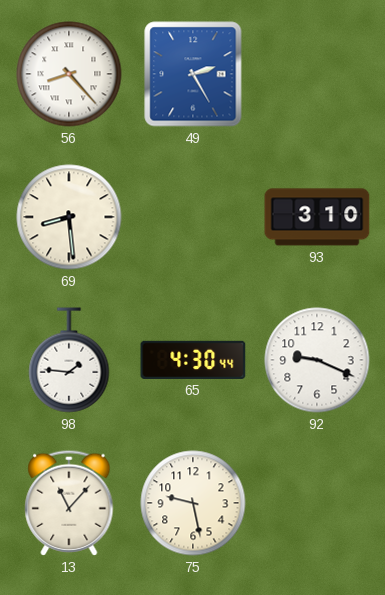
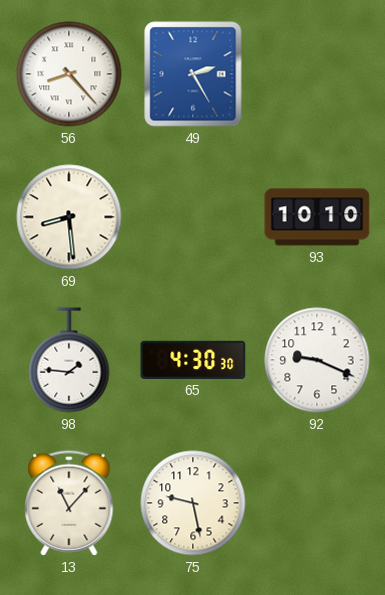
93: 3:10 -> 10:10
65: 4:30:44 -> 4:30:30
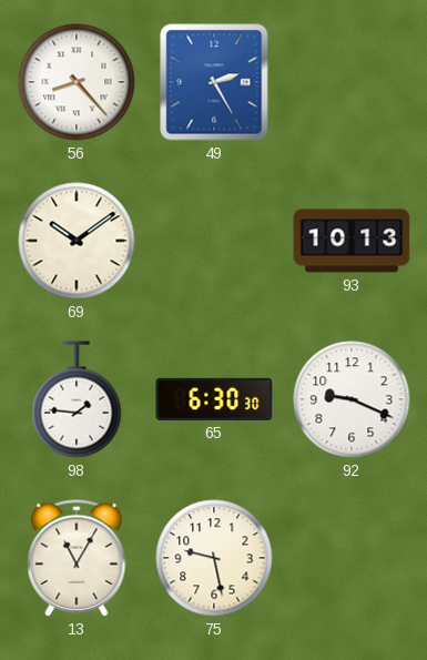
69: 8:29 -> 10:09
93: 10:10 -> 10:13
65: 4:30 -> 6:30
13: 11:07 -> 11:05
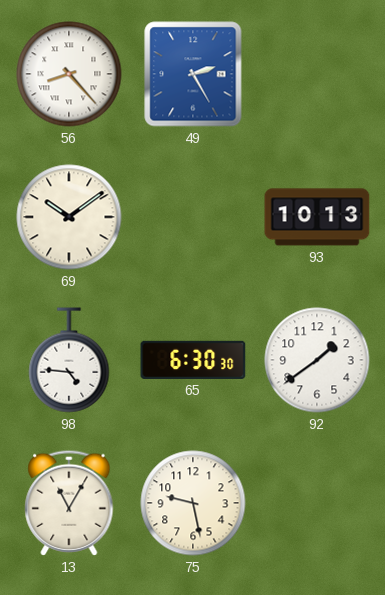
98: 1:46 -> 4:46
92: 9:19 -> 1:39
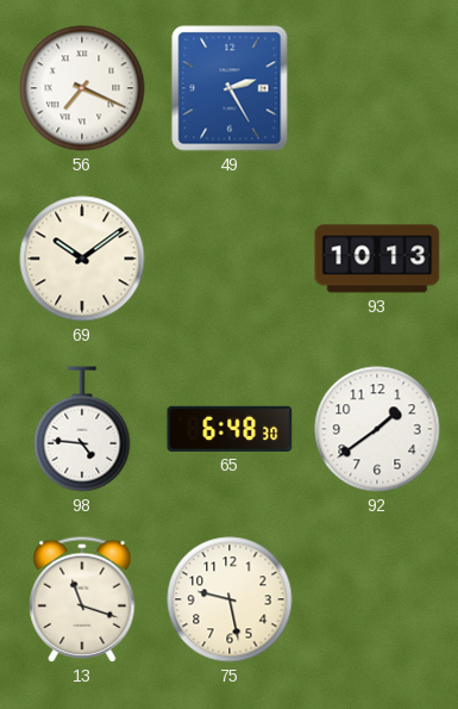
56: 8:23 -> 7:19
65: 6:30 -> 6:48
13: 11:05 -> 11:18
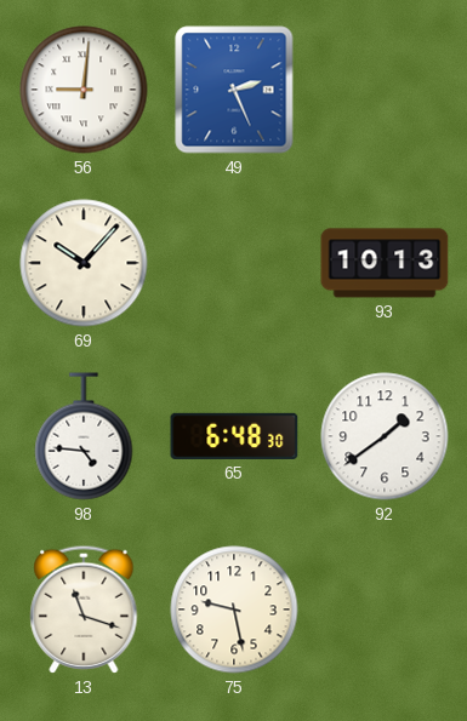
56: 7:19 -> 9:01
49: 2:25 -> 2:26
69: 10:09 -> 10:07
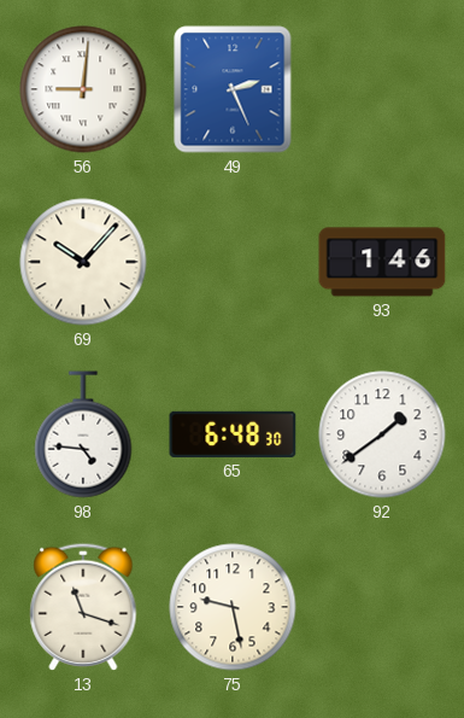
93: 10:13 -> 1:46
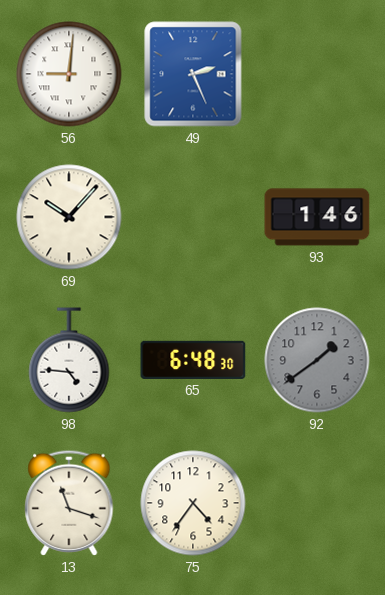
92 dial: white -> grey
75: 9:28 -> 4:36
